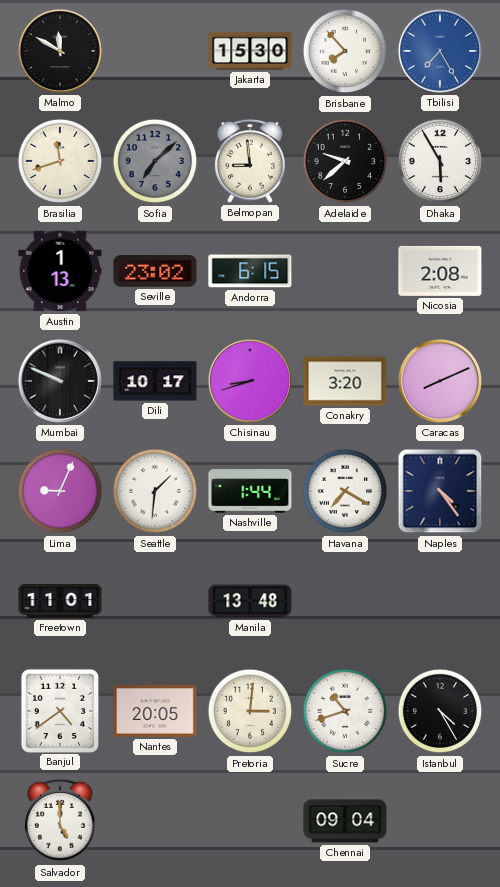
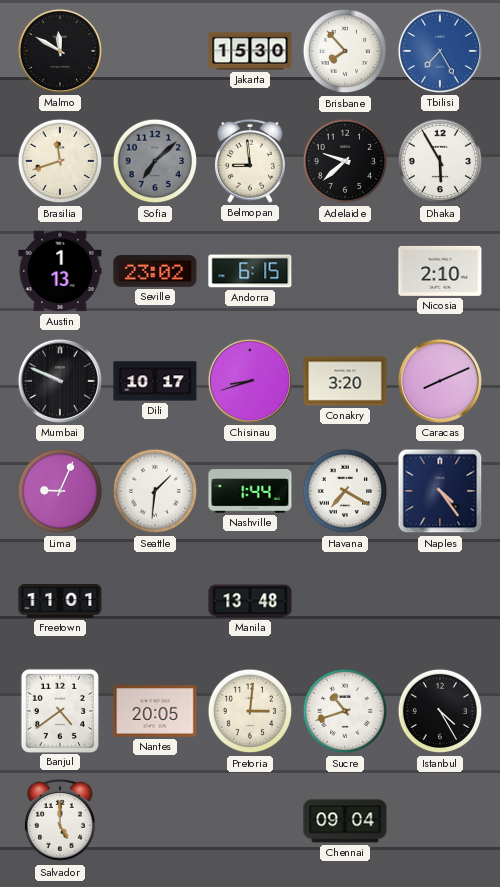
Nicosia: 2:08 -> 2:10
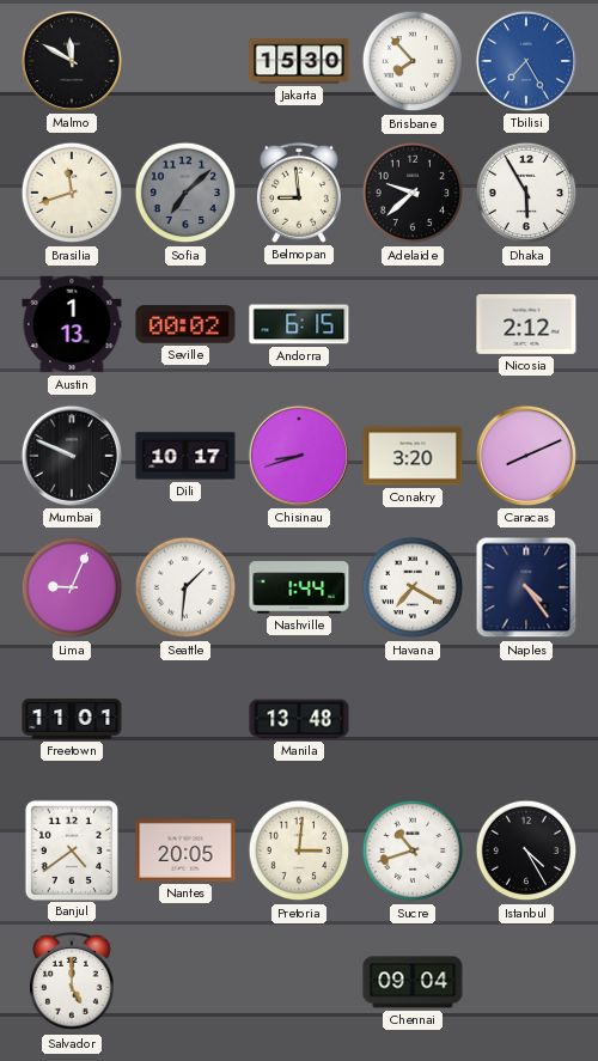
Seville: 23:02 -> 00:02
Nicosia: 2:10 -> 2:12
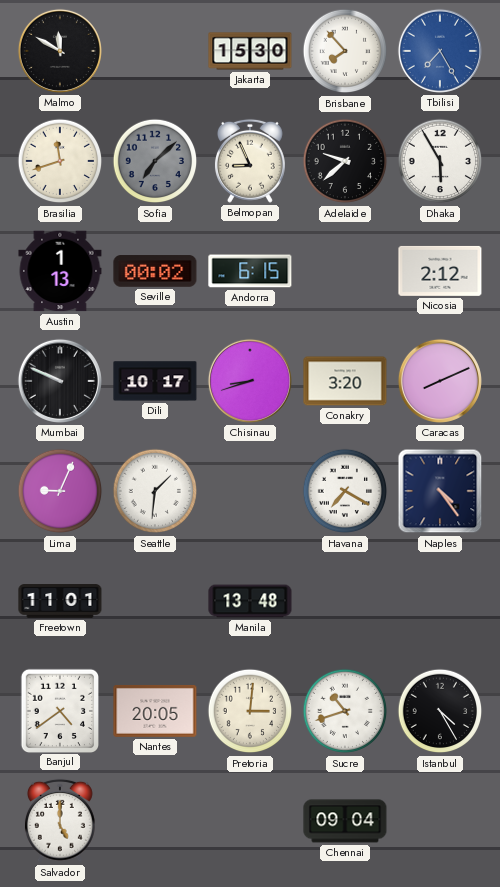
Belmopan: 8:59 -> 8:56
Nashville: 1:44 -> none
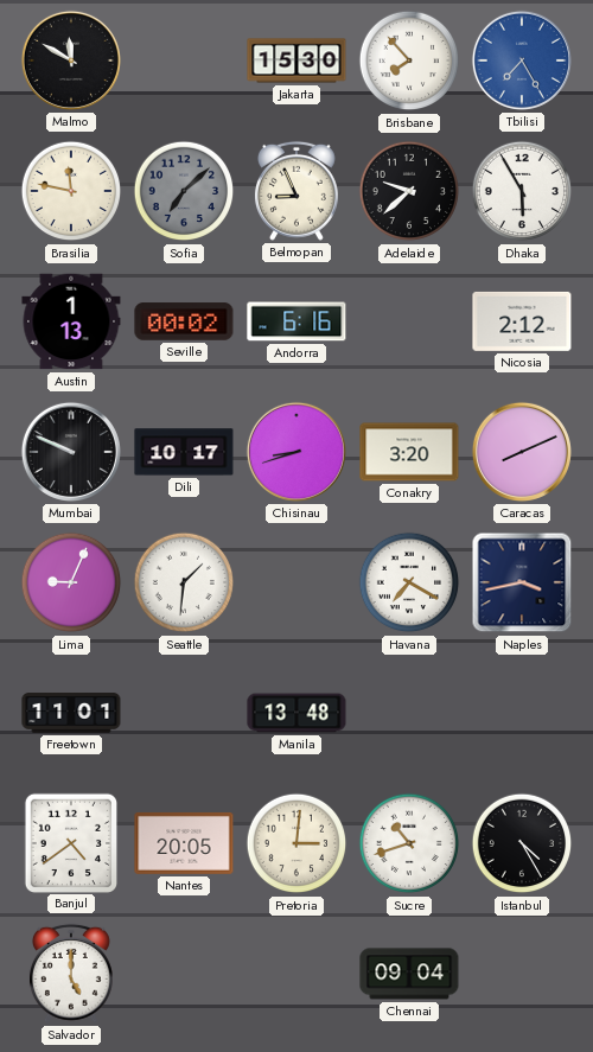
Brasilia: 11:42 -> 11:47
Andorra: 6:15 -> 6:16
Naples: 4:24 -> 3:43
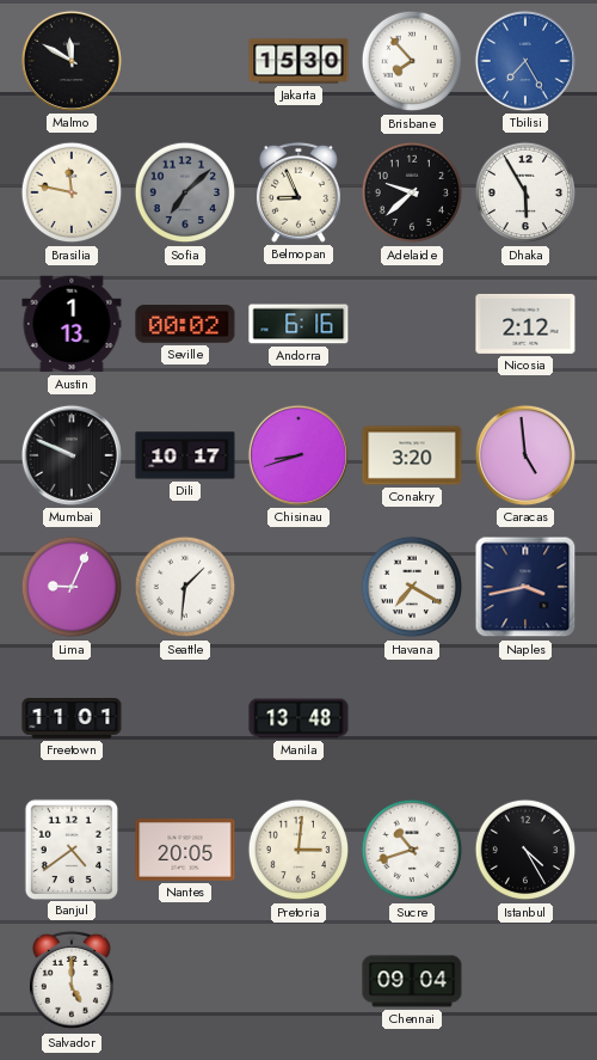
Caracas: 8:11 -> 4:59
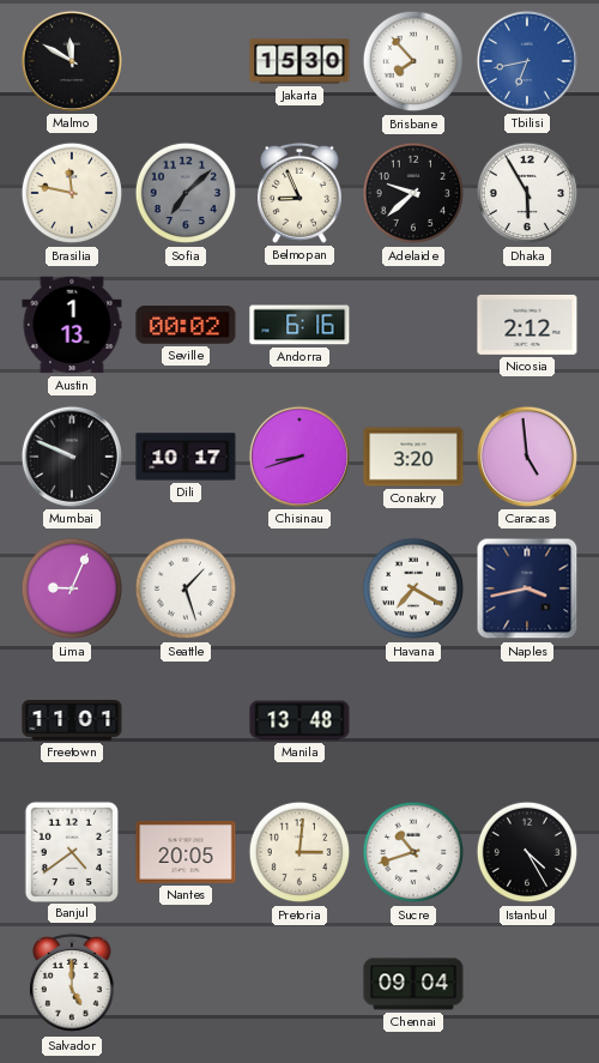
Tbilisi: 7:25 -> 6:43
Seattle: 1:31 -> 1:27
